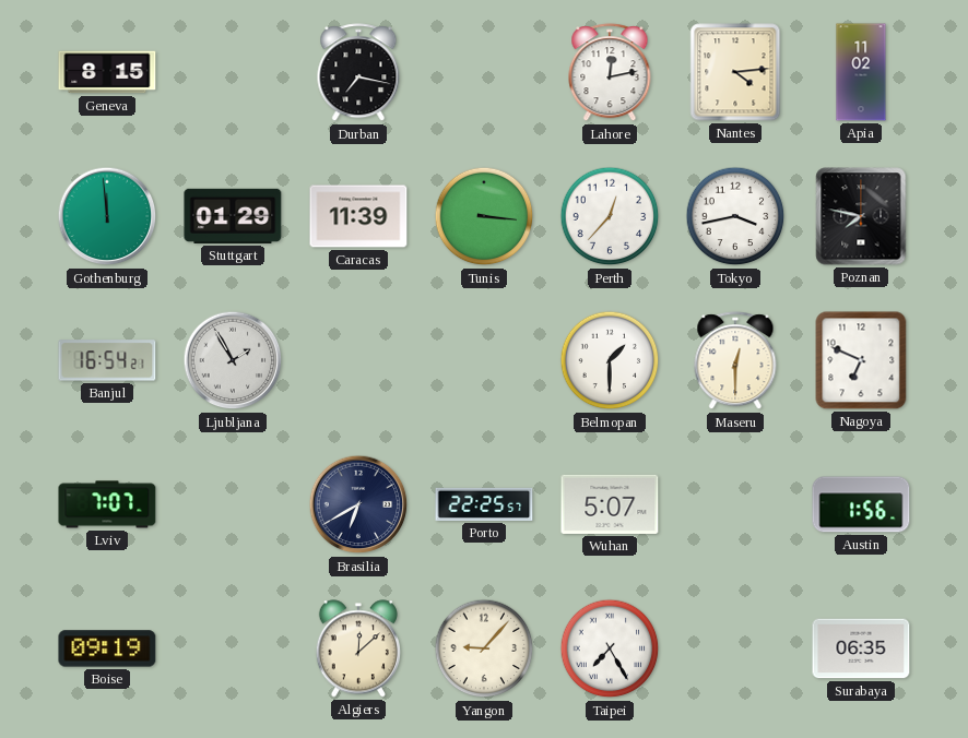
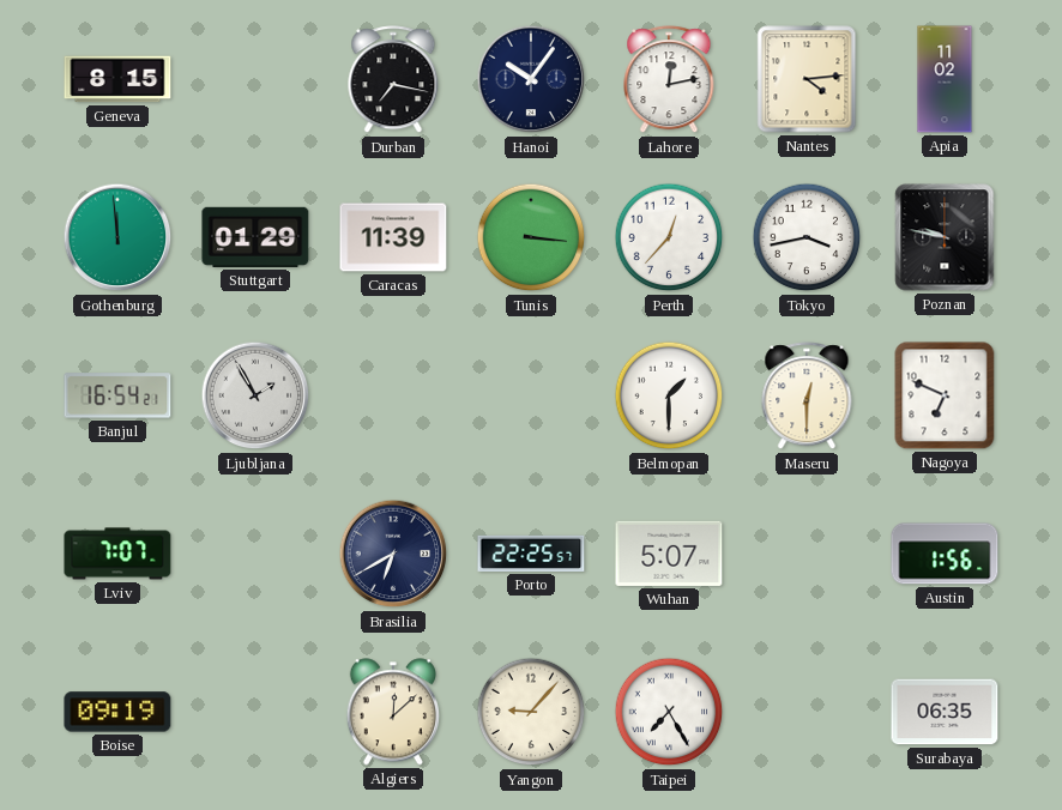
Hanoi: none -> 10:06
Poznan: 7:47 -> 9:47
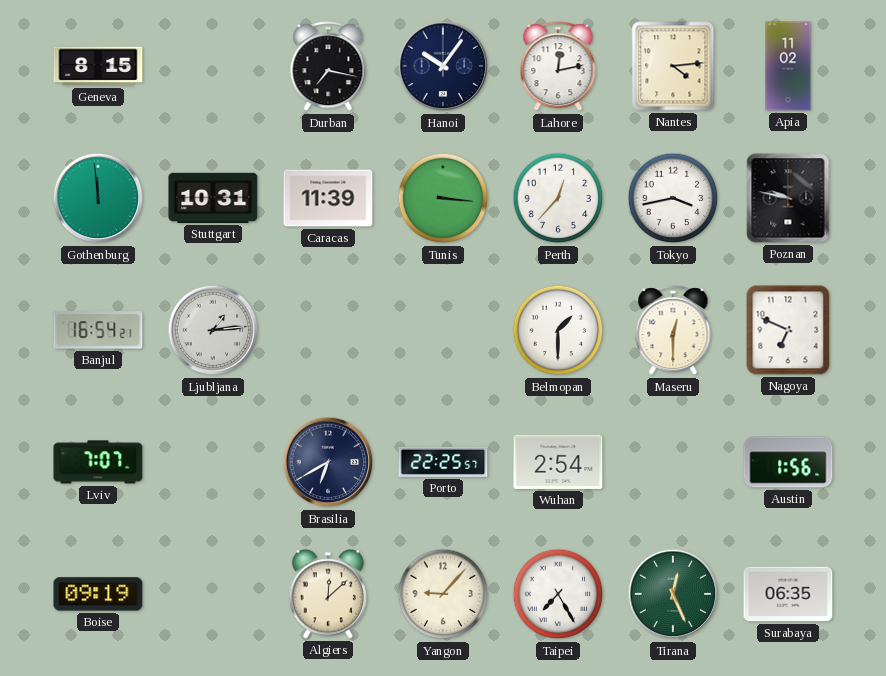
Stuttgart: 01:29 -> 10:31
Ljubljana: 1:55 -> 1:14
Wuhan: 5:07 -> 2:54
Tirana: none -> 12:26
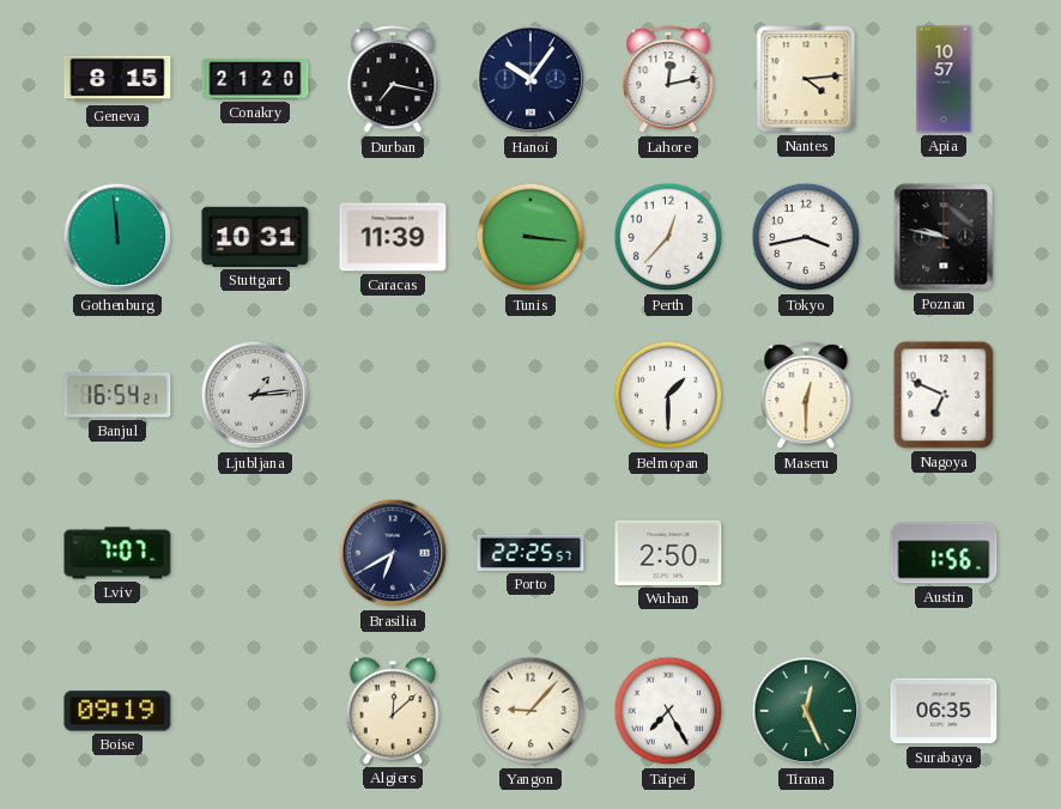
Conakry: none -> 21:20
Apia: 11:02 -> 10:57
Wuhan: 2:54 -> 2:50
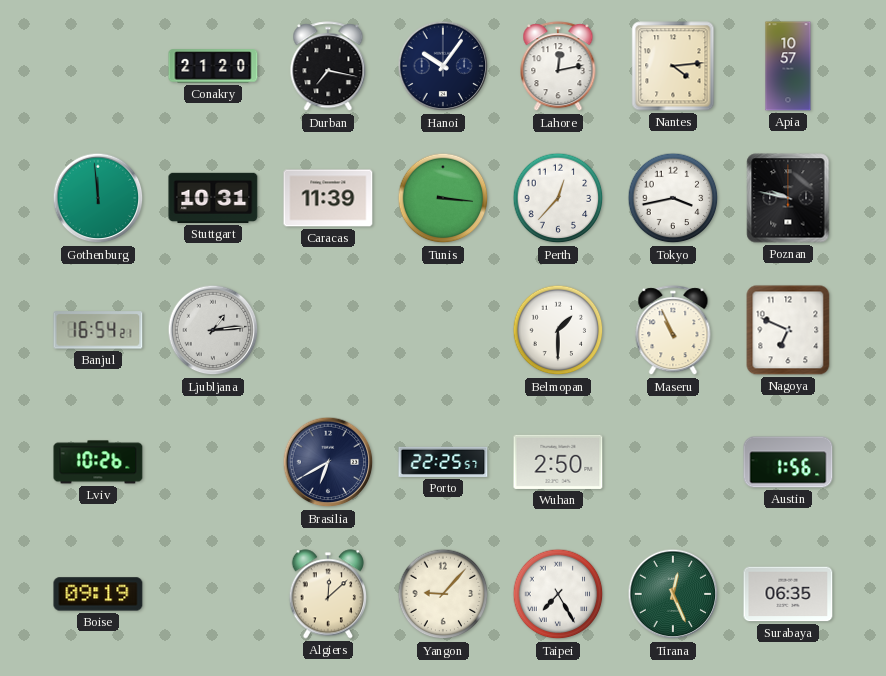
Geneva: 8:15 -> none
Maseru: 12:30 -> 10:56
Lviv: 7:07 -> 10:26
